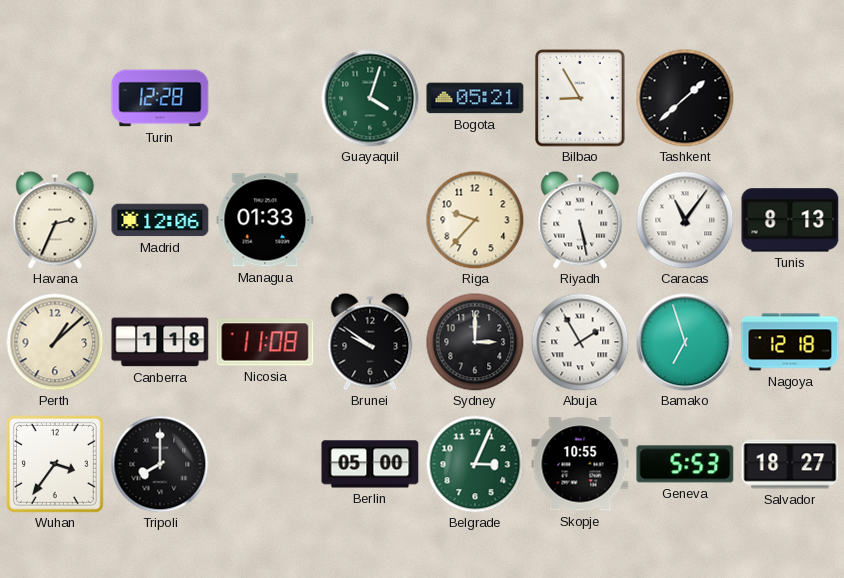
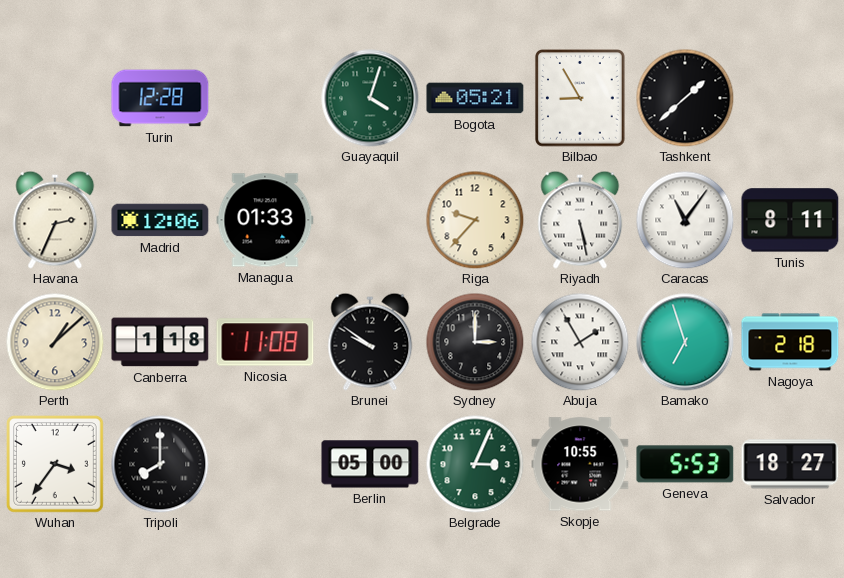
Tunis: 8:13 -> 8:11
Nagoya: 12:18 -> 2:18
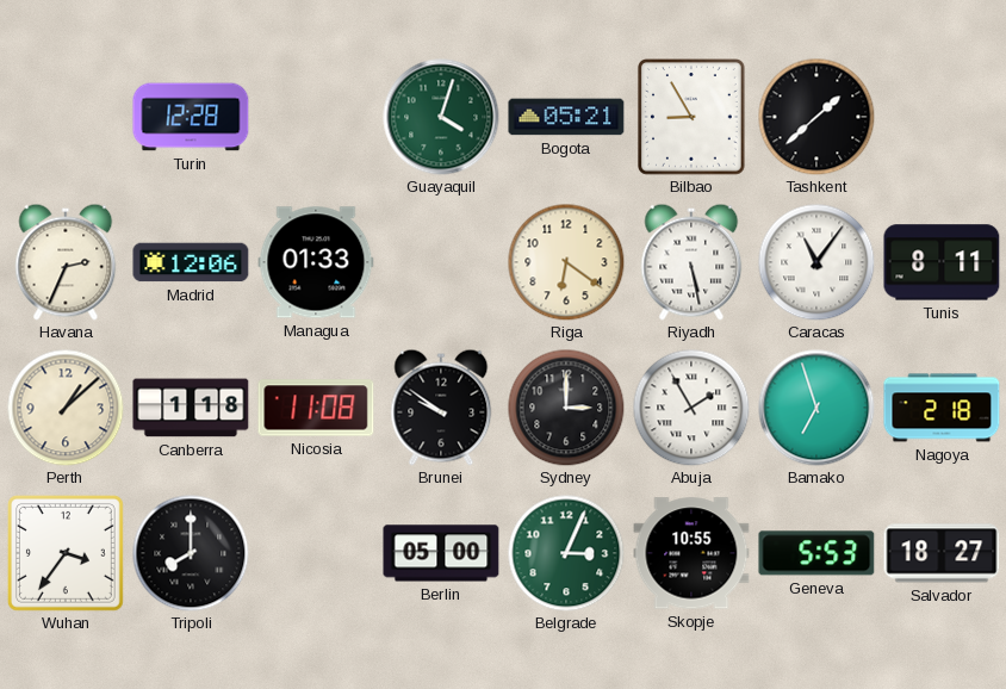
Riga: 9:37 -> 6:21
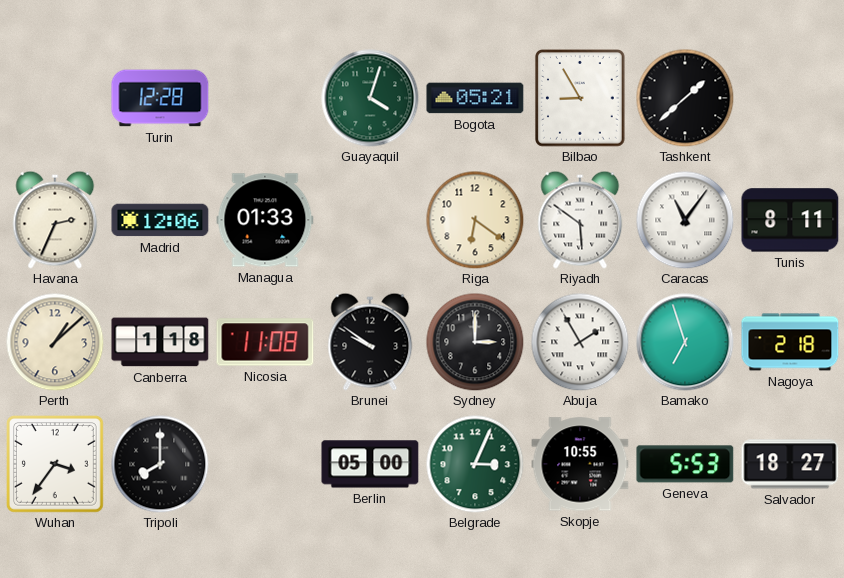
Riyadh: 5:28 -> 5:51
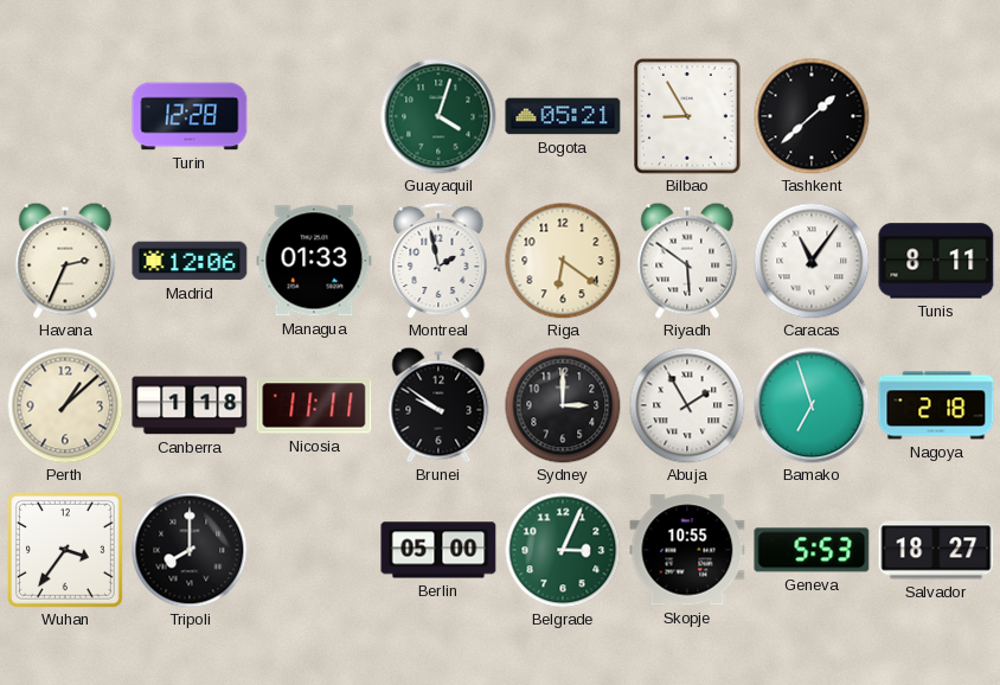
Montreal: none -> 1:58
Nicosia: 11:08 -> 11:11
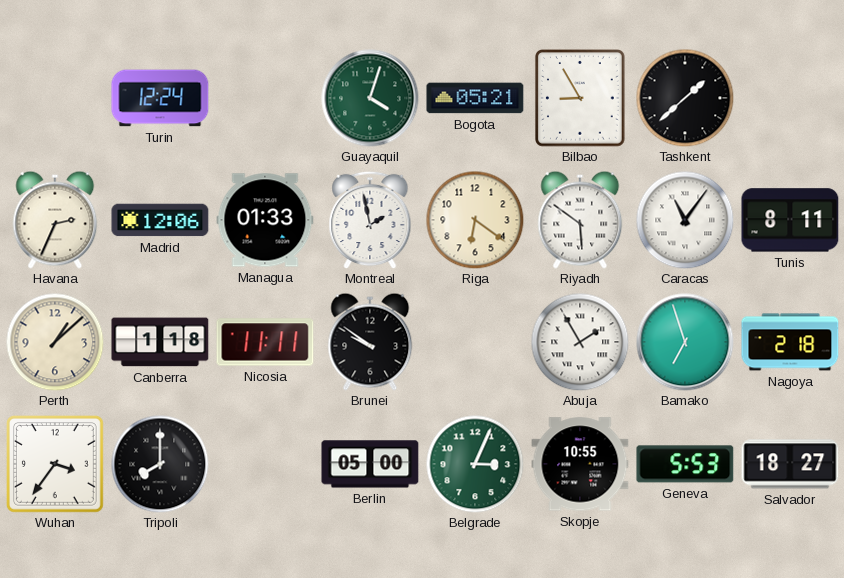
Turin: 12:28 -> 12:24
Sydney: 3:00 -> none
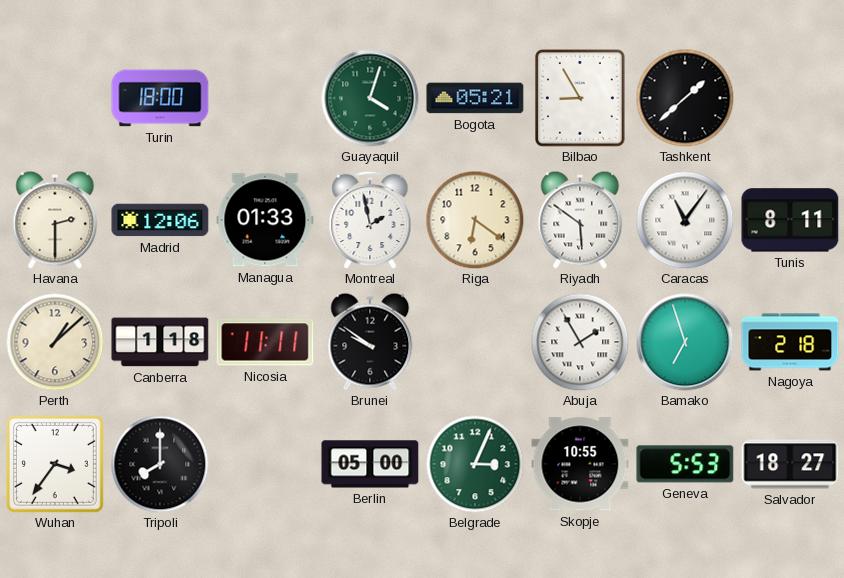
Turin: 12:24 -> 18:00
Havana: 2:34 -> 2:30
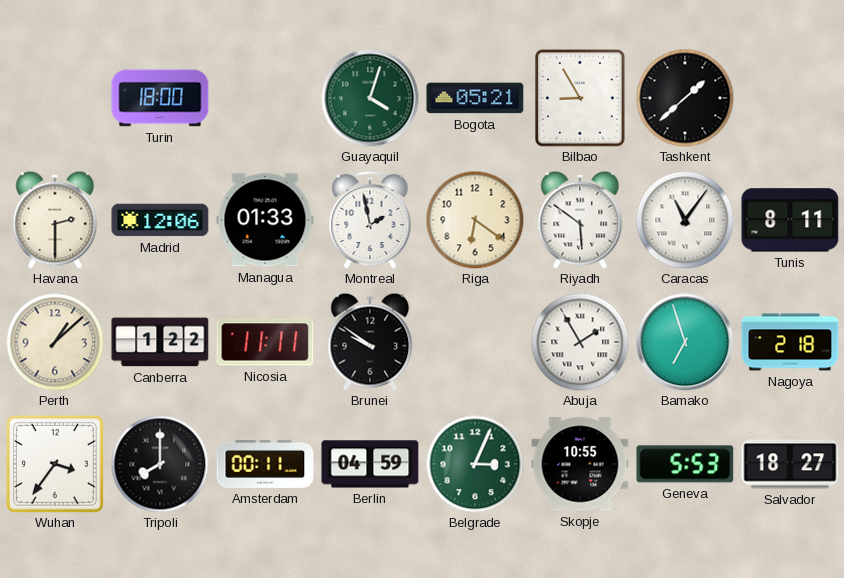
Canberra: 1:18 -> 1:22
Amsterdam: none -> 00:11
Berlin: 05:00 -> 04:59
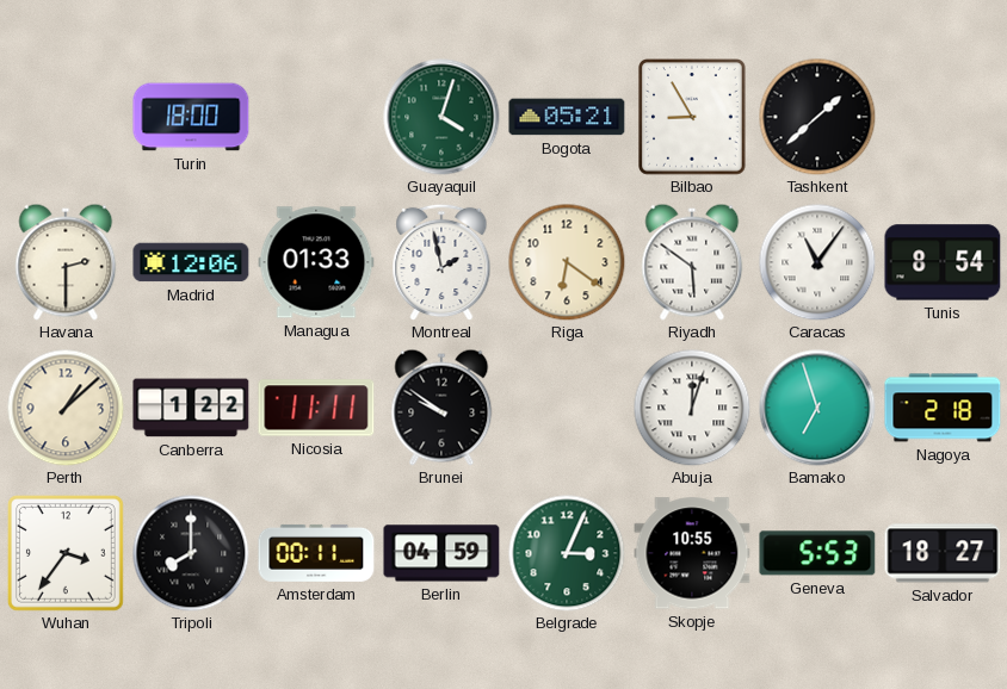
Tunis: 8:11 -> 8:54
Abuja: 1:55 -> 12:03
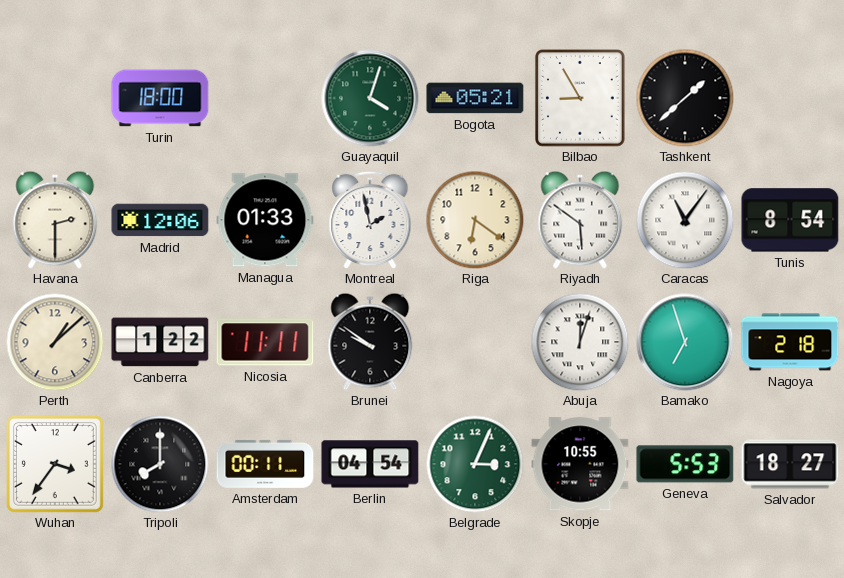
Berlin: 04:59 -> 04:54
